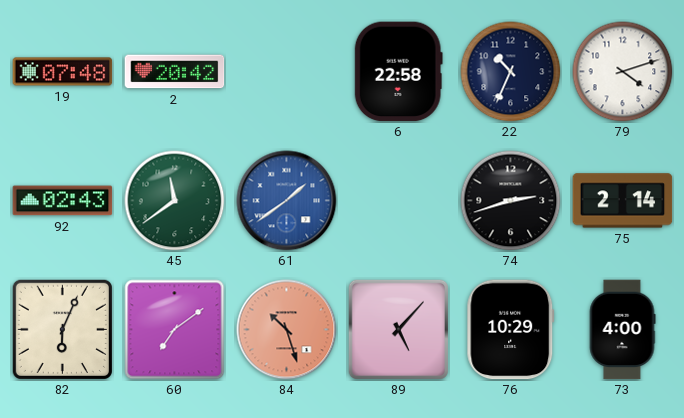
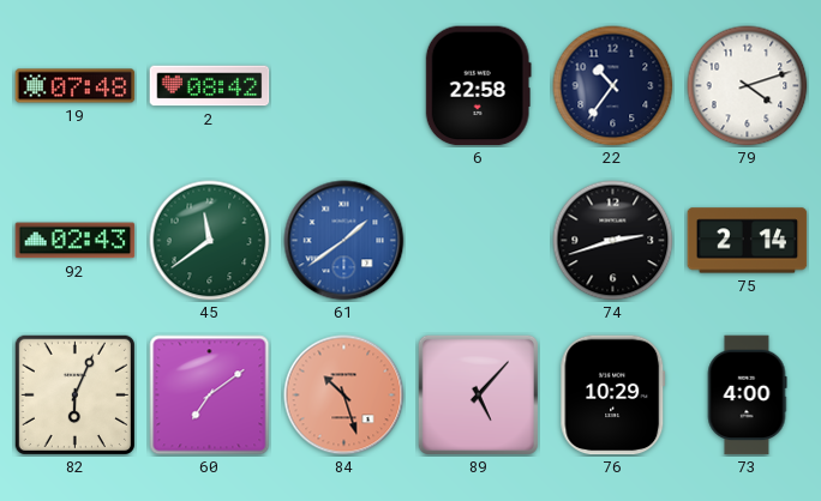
2: 20:42 -> 08:42
22: 10:34 -> 10:36
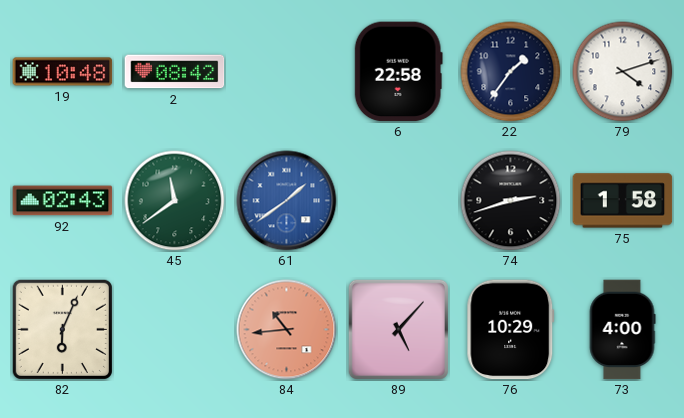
19: 07:48 -> 10:48
22: 10:36 -> 1:36
75: 2:14 -> 1:58
60: 7:09 -> none
84: 10:27 -> 10:44
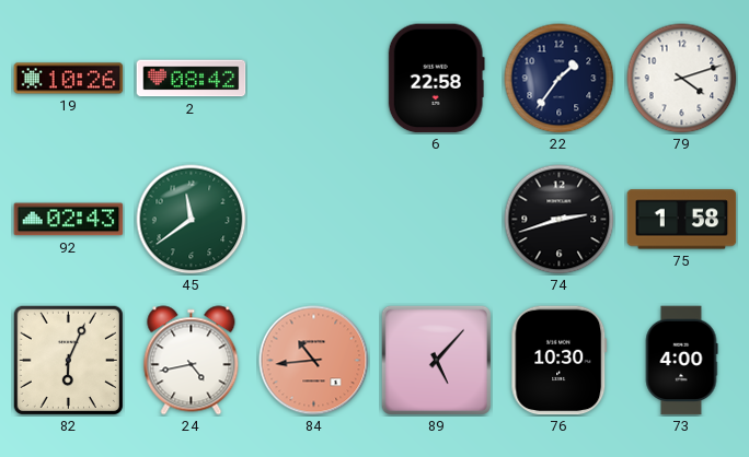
19: 10:48 -> 10:26
61: 1:39 -> none
24: none -> 4:43
76: 10:29 -> 10:30
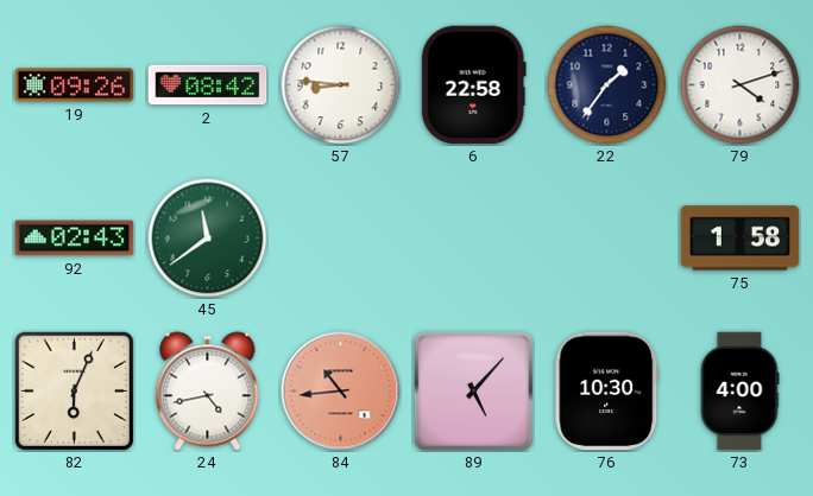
19: 10:26 -> 09:26
57: none -> 8:46
74: 2:42 -> none
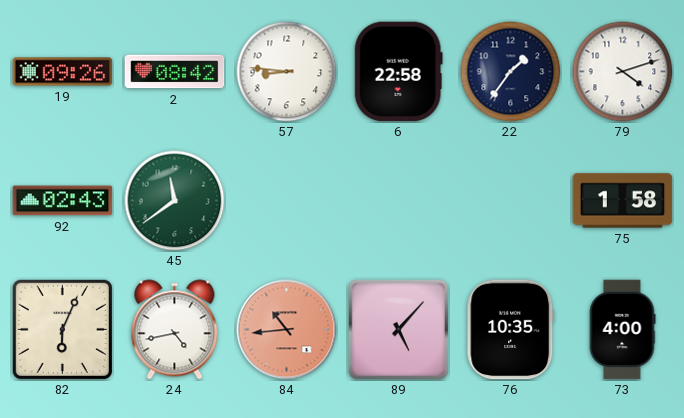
76: 10:30 -> 10:35
